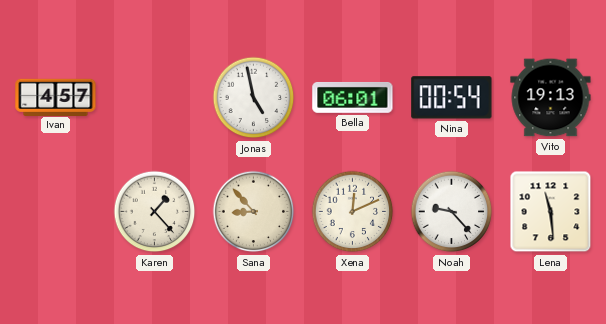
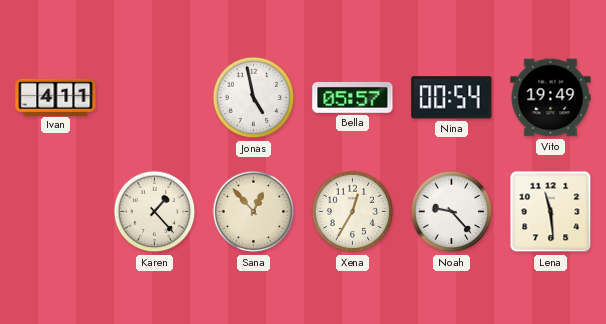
Ivan: 4:57 -> 4:11
Bella: 06:01 -> 05:57
Vito: 19:13 -> 19:49
Sana: 8:53 -> 12:53
Xena: 12:11 -> 12:35
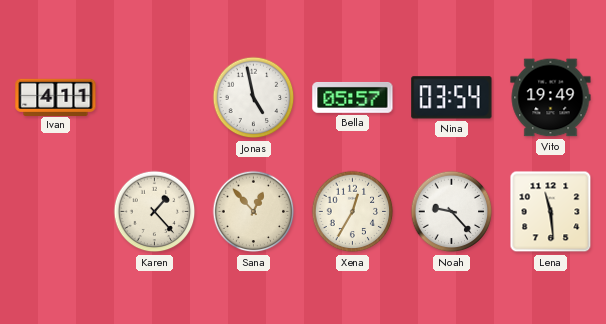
Nina: 00:54 -> 03:54
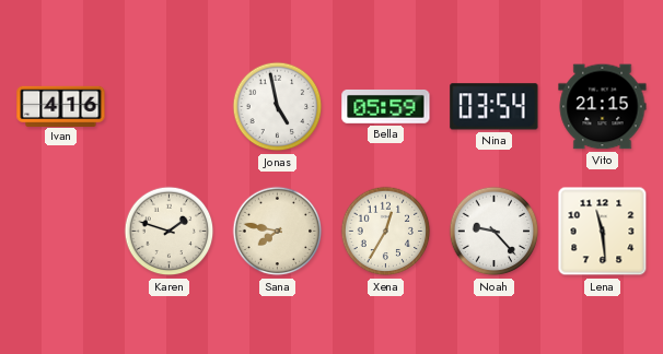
Ivan: 4:11 -> 4:16
Bella: 05:57 -> 05:59
Vito: 19:49 -> 21:15
Karen: 1:23 -> 1:48
Sana: 12:53 -> 7:47
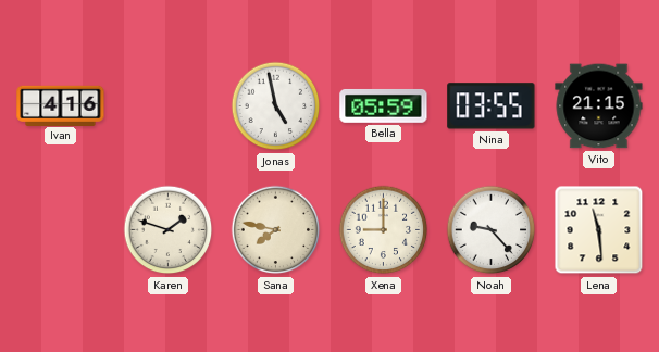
Nina: 03:54 -> 03:55
Xena: 12:35 -> 9:00
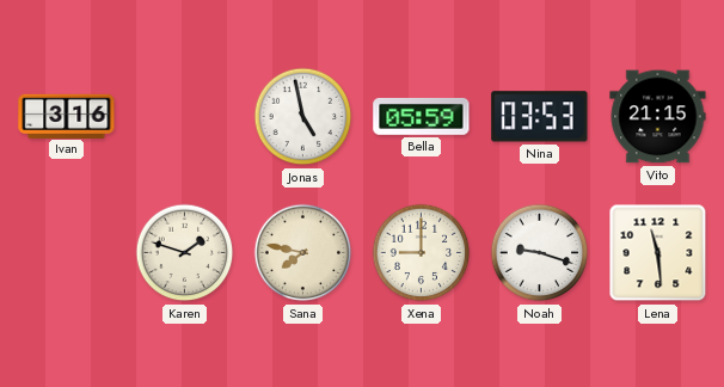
Ivan: 4:16 -> 3:16
Nina: 03:55 -> 03:53
Noah: 9:23 -> 9:18
